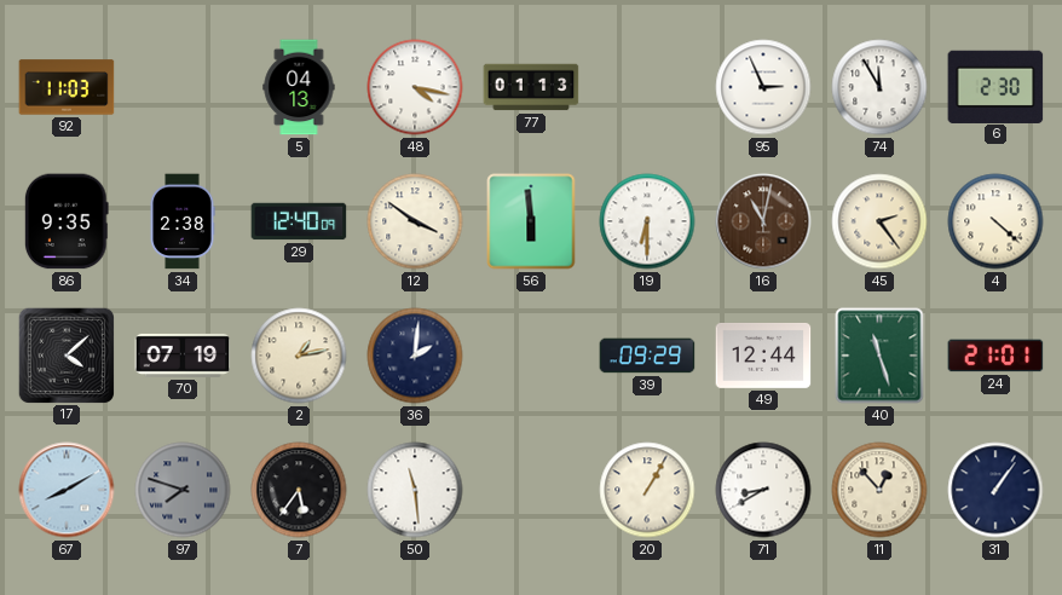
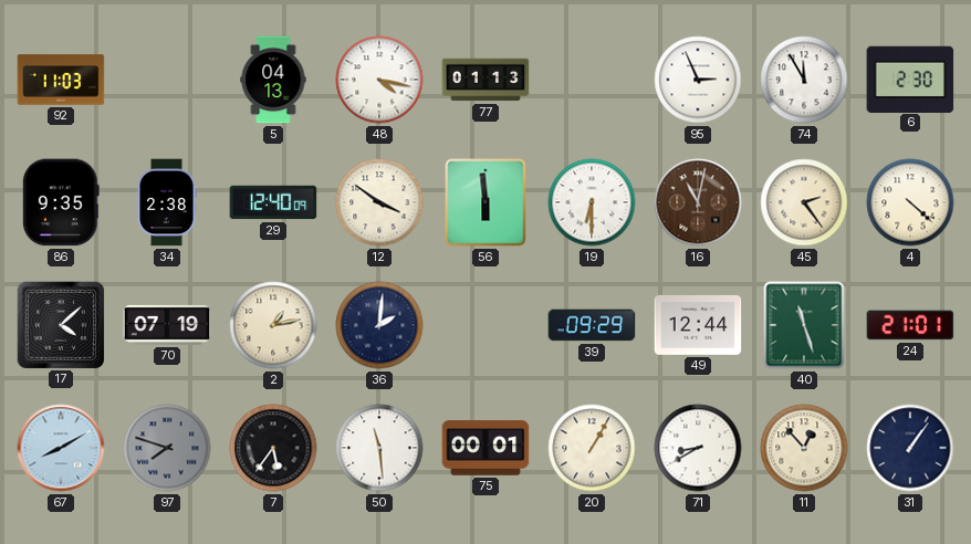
75: none -> 00:01
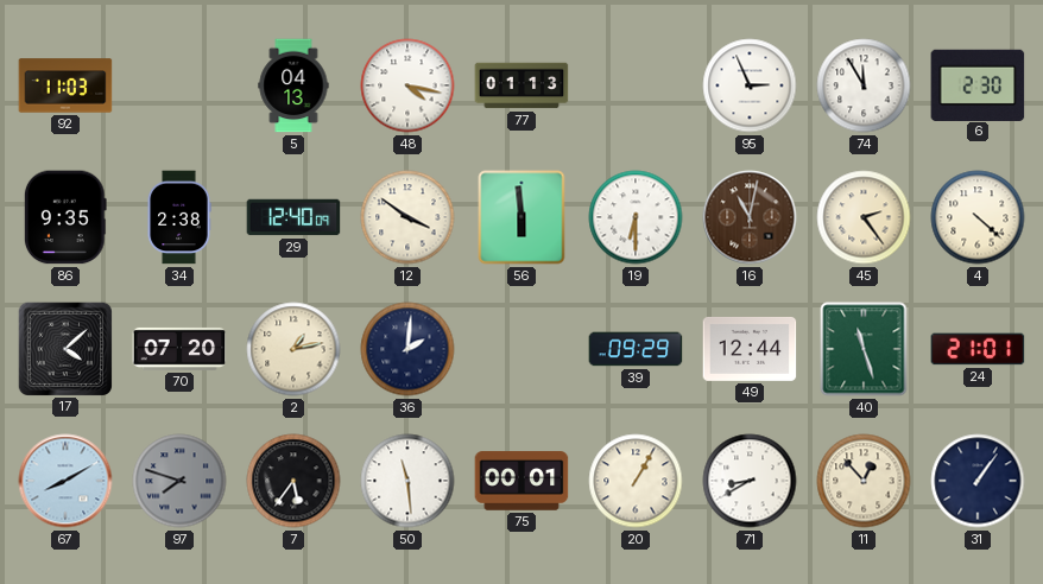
70: 07:19 -> 07:20
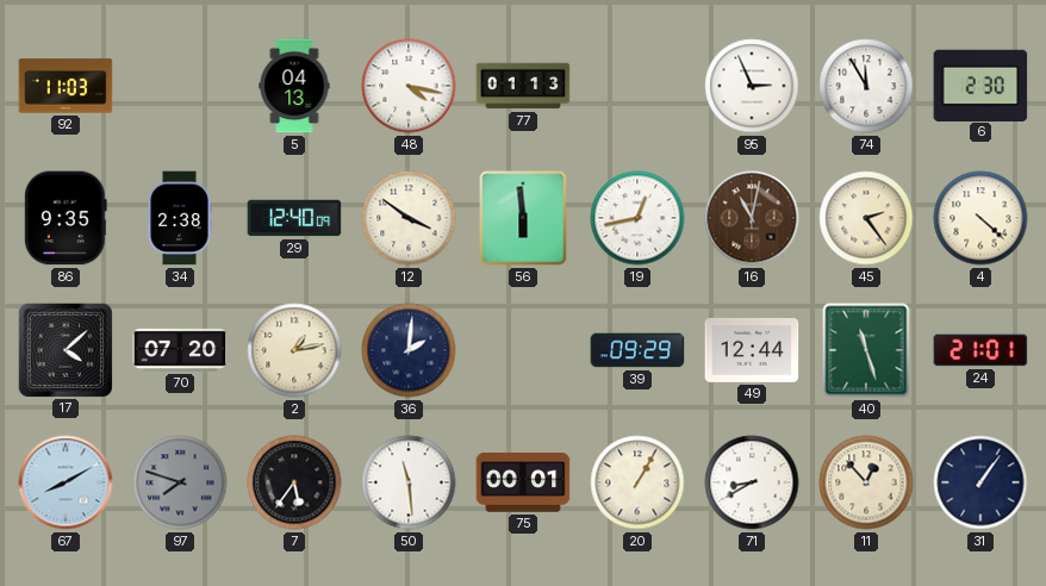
19: 6:30 -> 12:43
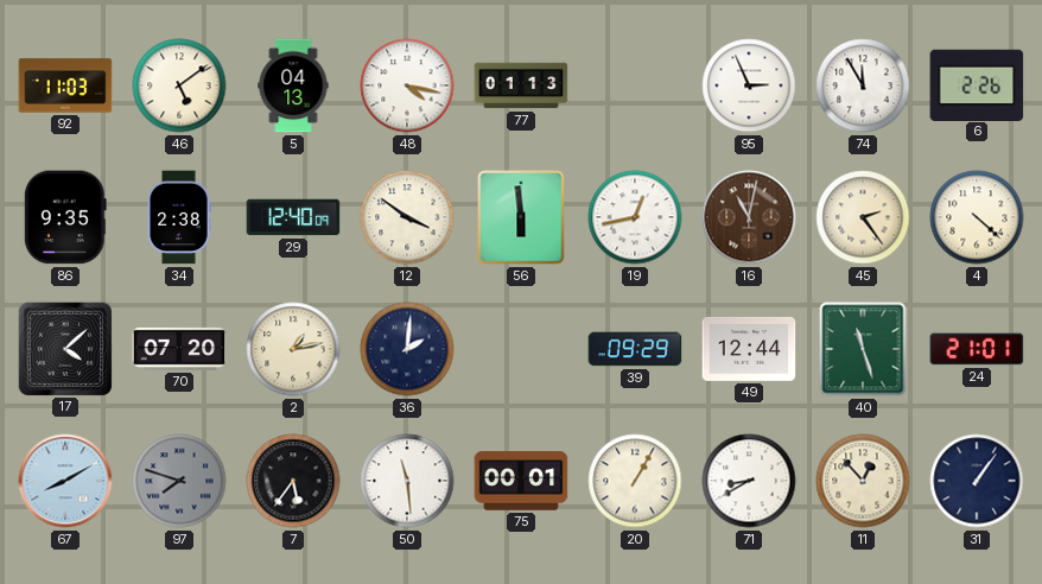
46: none -> 5:09
6: 2:30 -> 2:26
